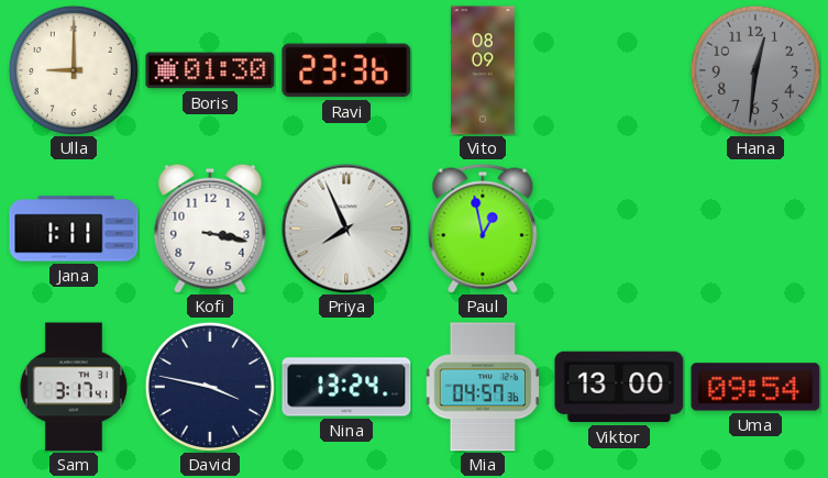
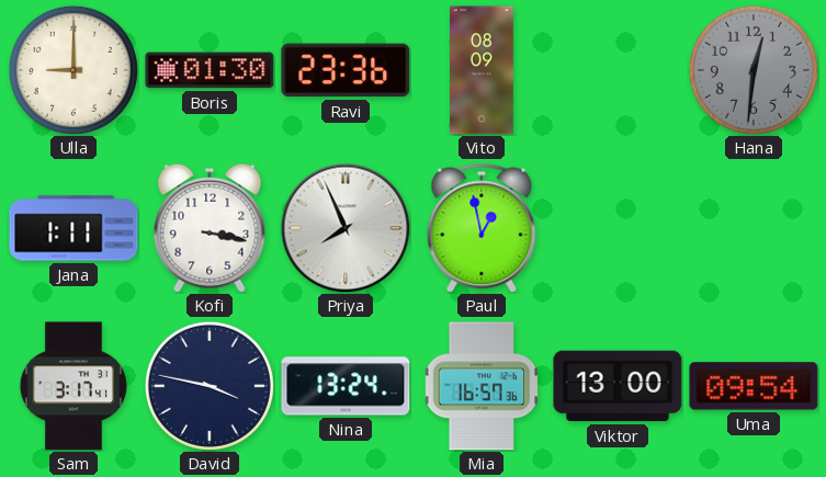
Mia: 04:57 -> 16:57
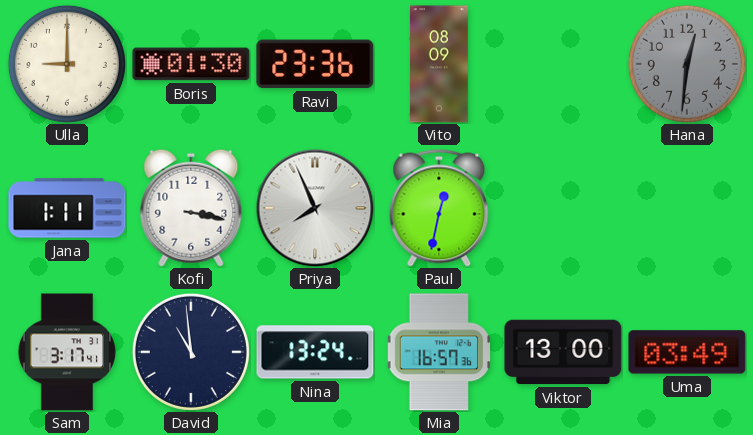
Paul: 12:58 -> 12:32
David: 3:47 -> 10:59
Uma: 09:54 -> 03:49
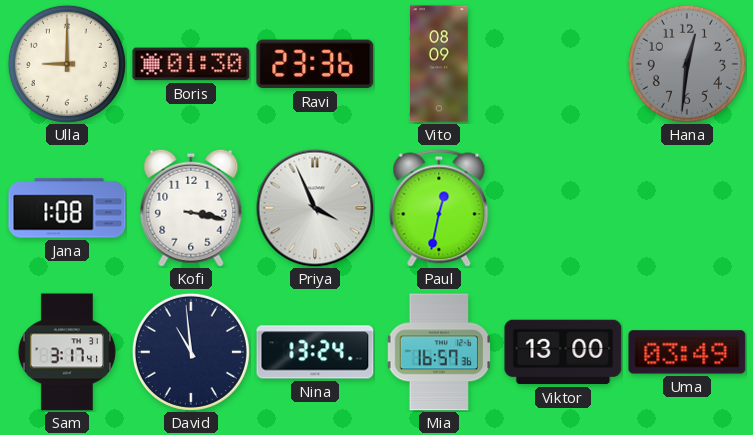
Jana: 1:11 -> 1:08
Priya: 7:56 -> 3:56
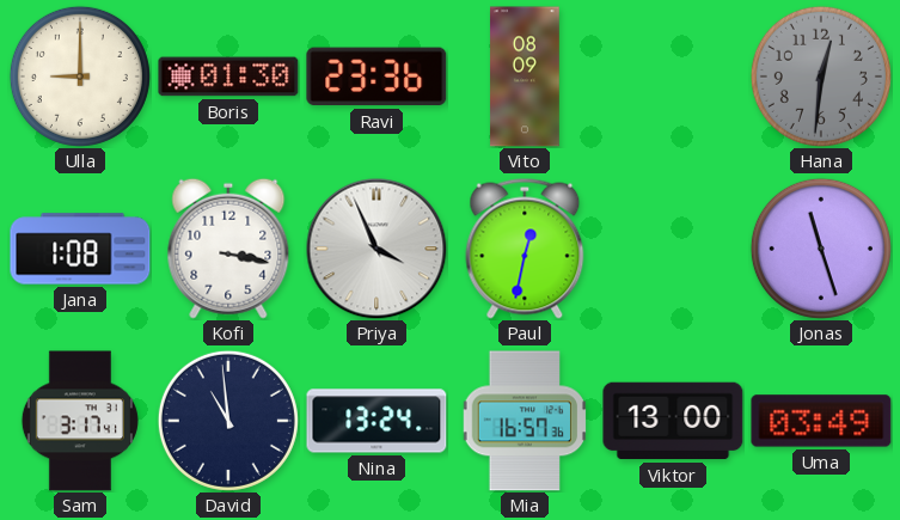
Jonas: none -> 11:27
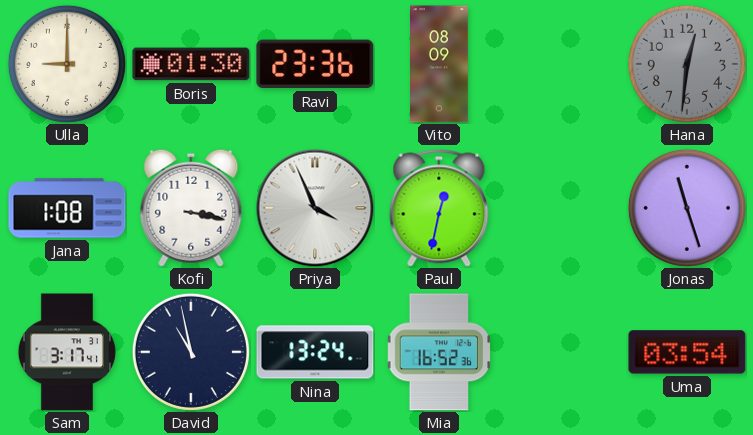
David: 10:59 -> 10:58
Mia: 16:57 -> 16:52
Viktor: 13:00 -> none
Uma: 03:49 -> 03:54
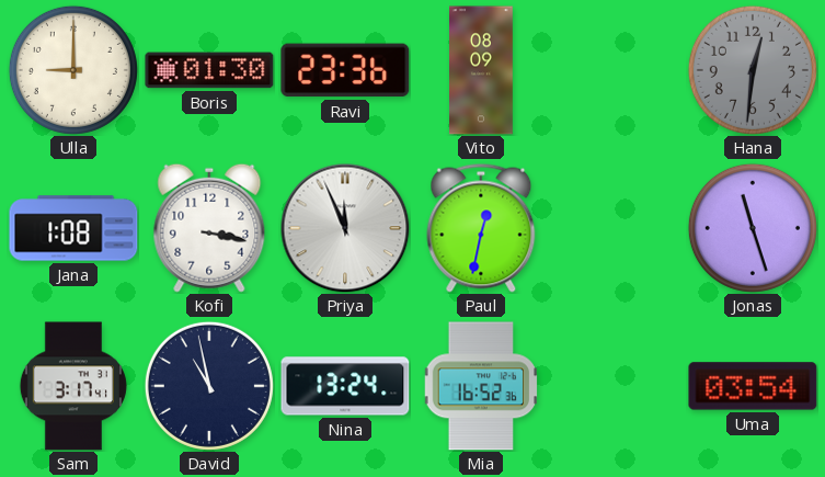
Priya: 3:56 -> 11:56
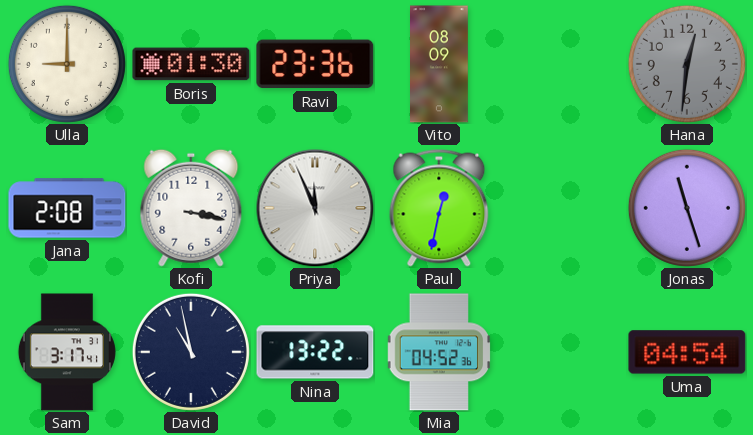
Jana: 1:08 -> 2:08
Nina: 13:24 -> 13:22
Mia: 16:52 -> 04:52
Uma: 03:54 -> 04:54
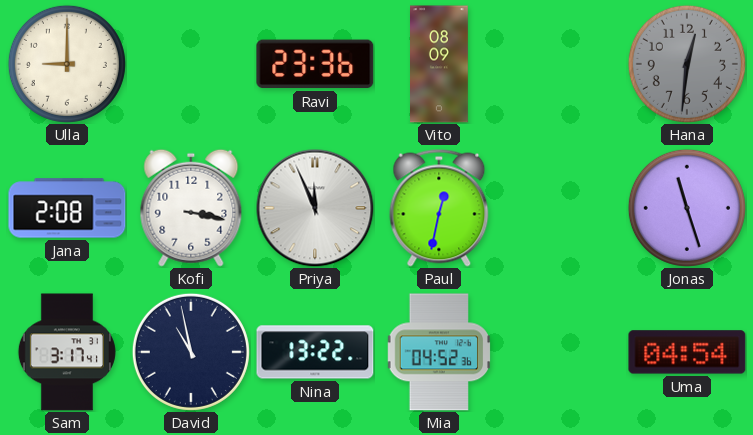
Boris: 01:30 -> none
